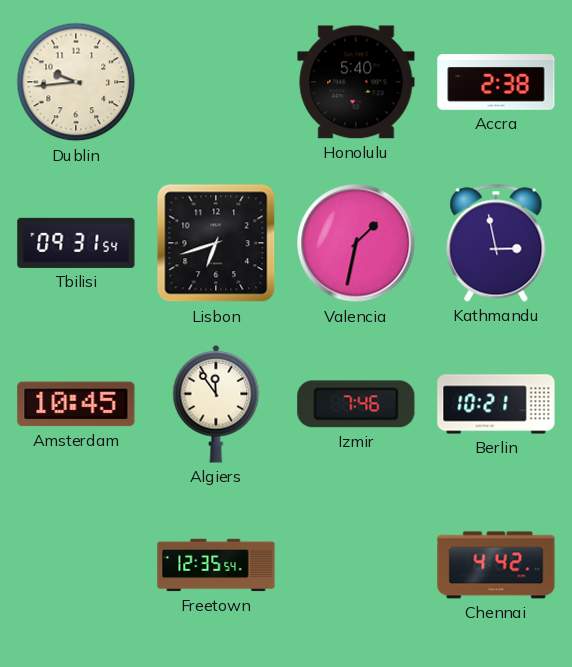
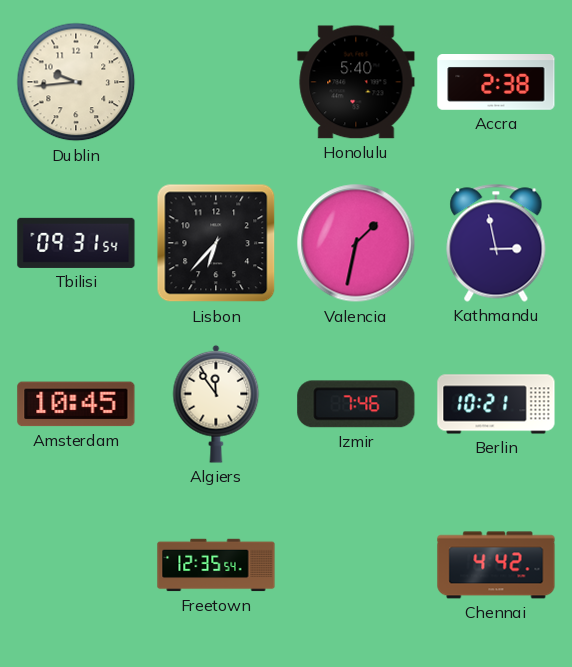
Lisbon: 6:42 -> 6:37
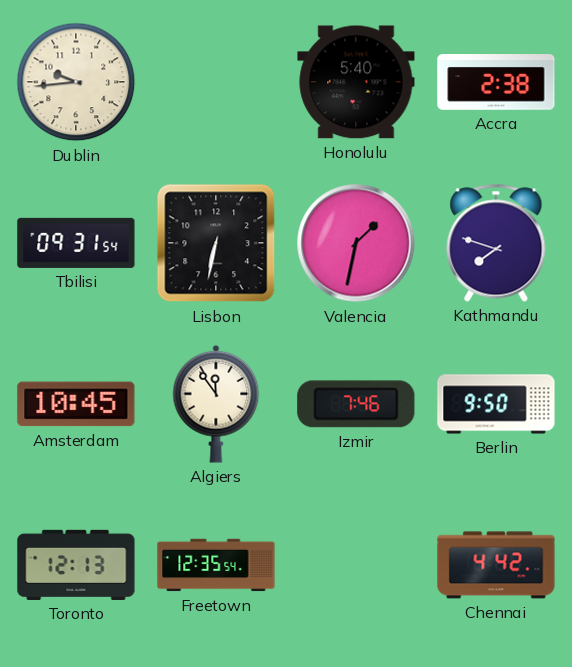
Lisbon: 6:37 -> 6:32
Kathmandu: 2:58 -> 7:48
Berlin: 10:21 -> 9:50
Toronto: none -> 12:13
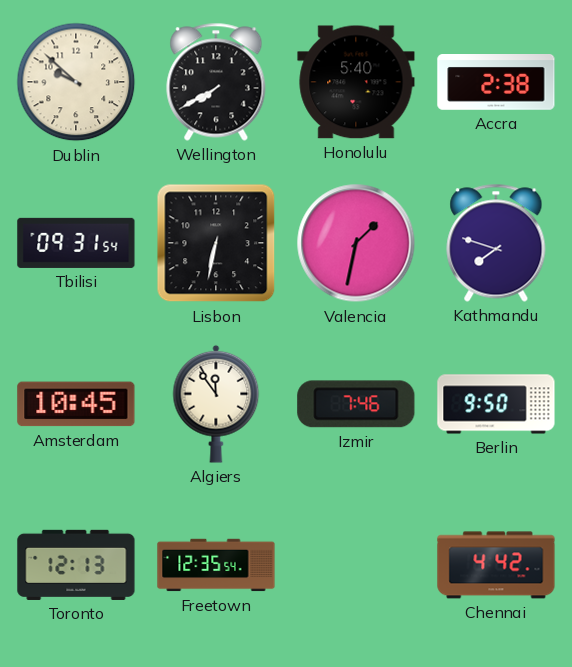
Dublin: 9:44 -> 9:52
Wellington: none -> 7:40
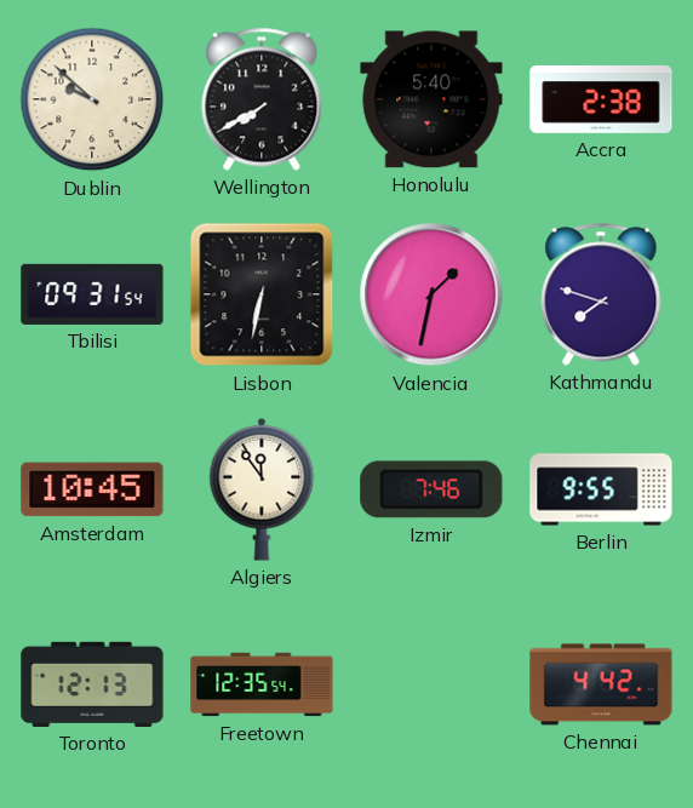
Berlin: 9:50 -> 9:55
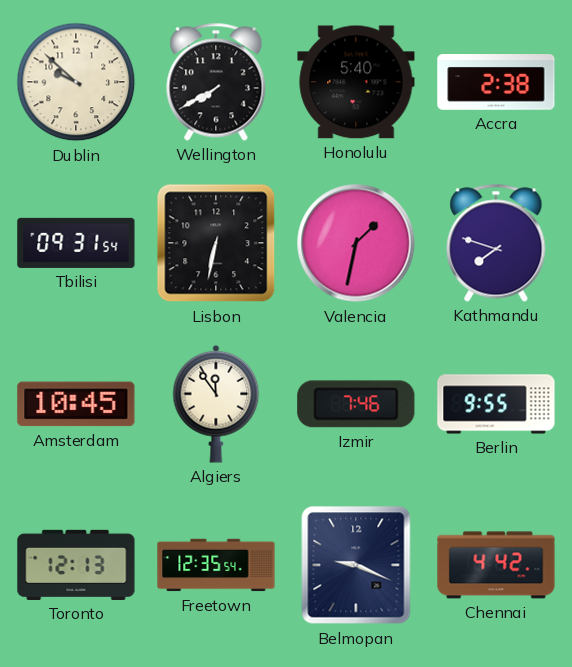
Belmopan: none -> 9:19
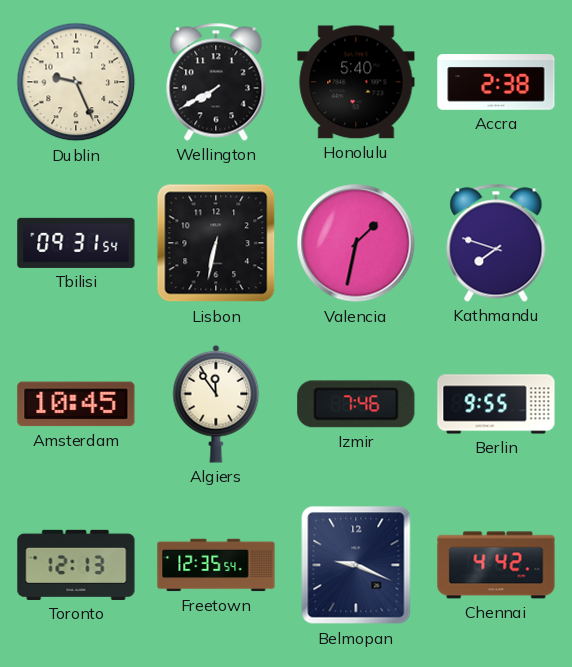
Dublin: 9:52 -> 9:26
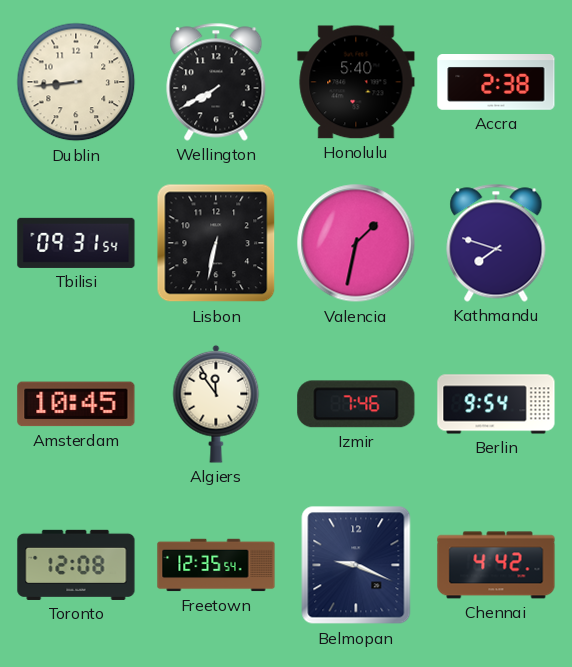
Dublin: 9:26 -> 8:44
Berlin: 9:55 -> 9:54
Toronto: 12:13 -> 12:08
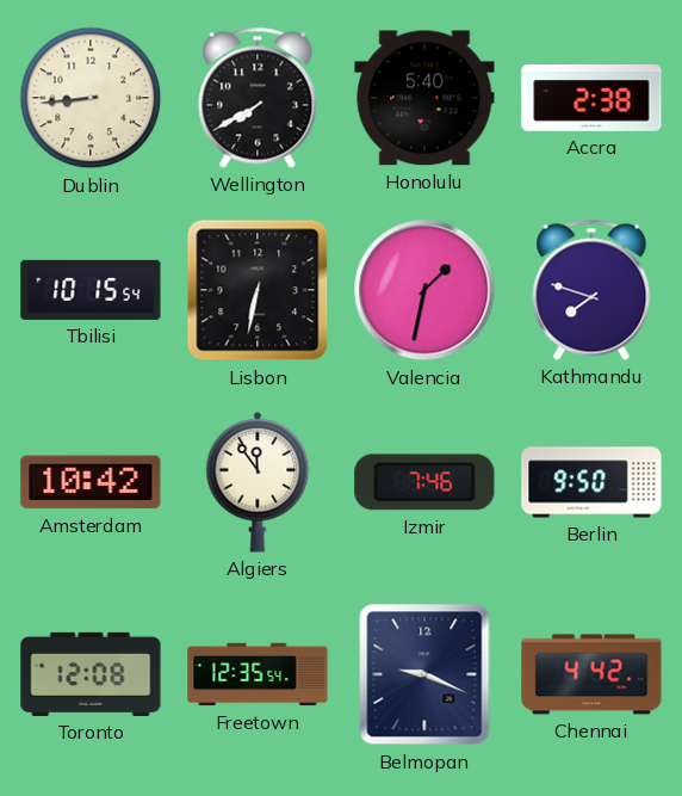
Tbilisi: 09:31 -> 10:15
Amsterdam: 10:45 -> 10:42
Berlin: 9:54 -> 9:50
